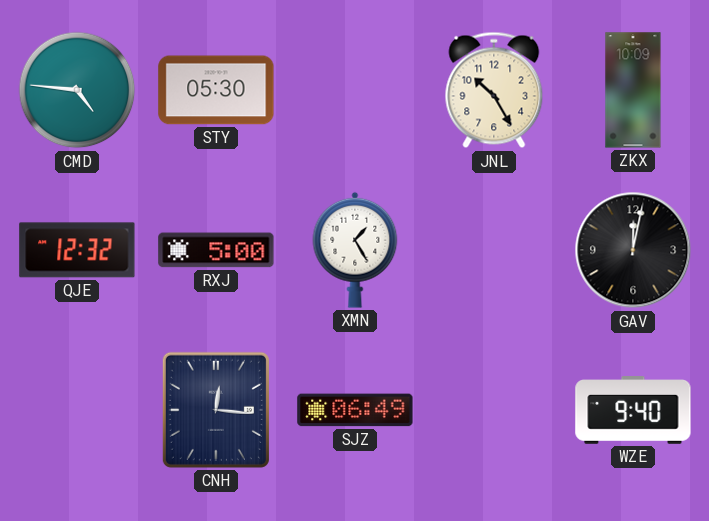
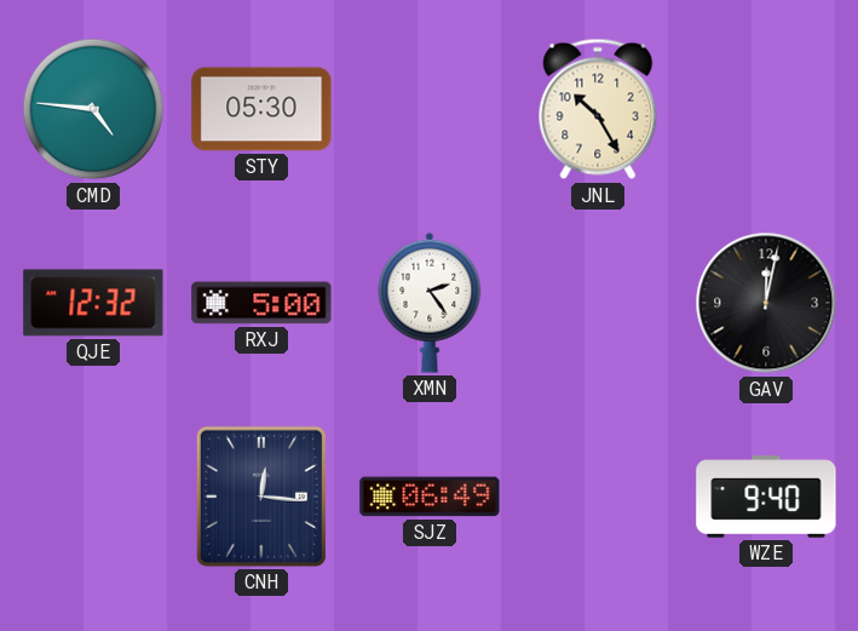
ZKX: 10:09 -> none
XMN: 1:25 -> 2:24
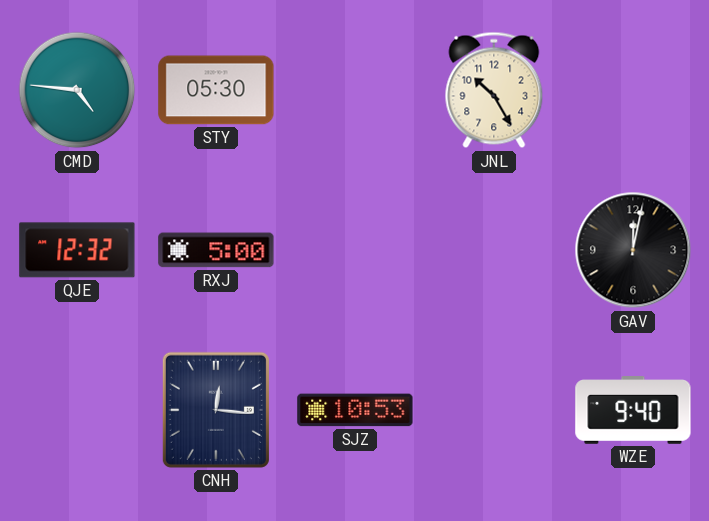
XMN: 2:24 -> none
SJZ: 06:49 -> 10:53
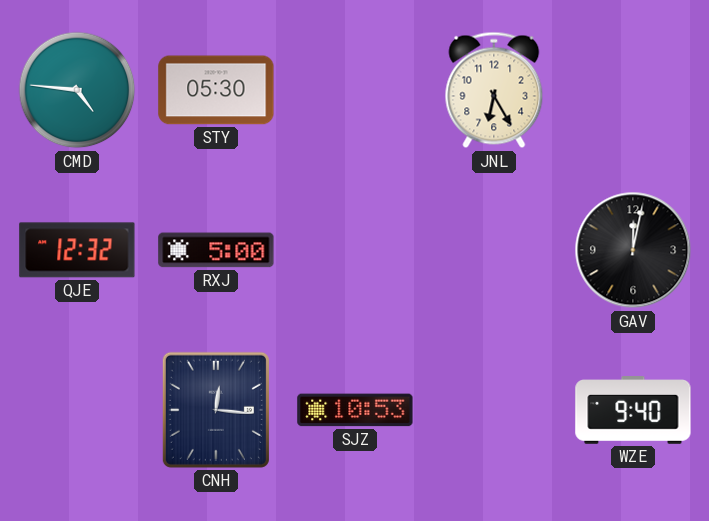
JNL: 10:25 -> 6:25
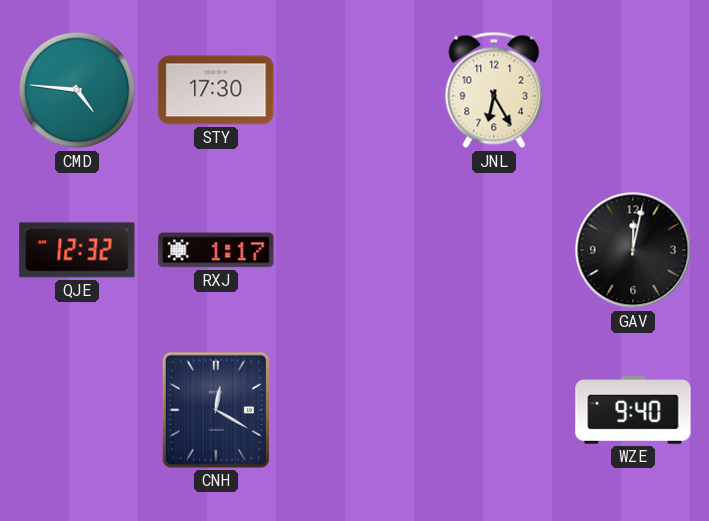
STY: 05:30 -> 17:30
RXJ: 5:00 -> 1:17
CNH: 12:16 -> 12:20
SJZ: 10:53 -> none
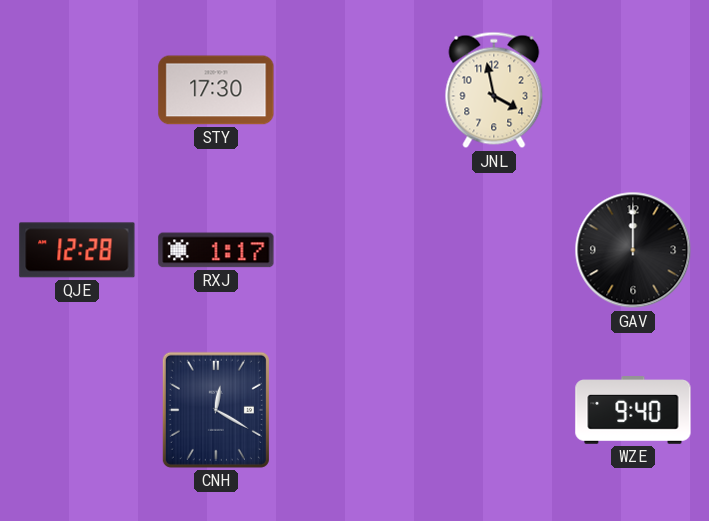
CMD: 4:46 -> none
JNL: 6:25 -> 3:58
QJE: 12:32 -> 12:28
GAV: 12:02 -> 12:00
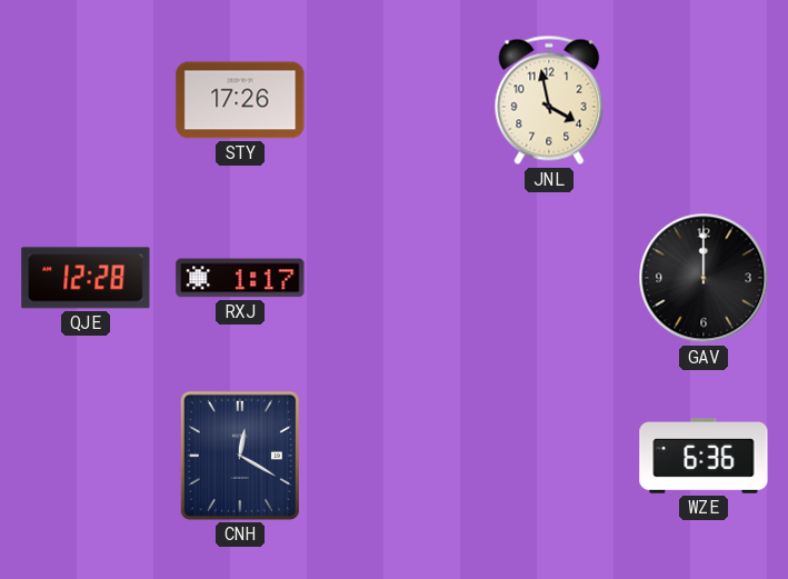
STY: 17:30 -> 17:26
WZE: 9:40 -> 6:36
